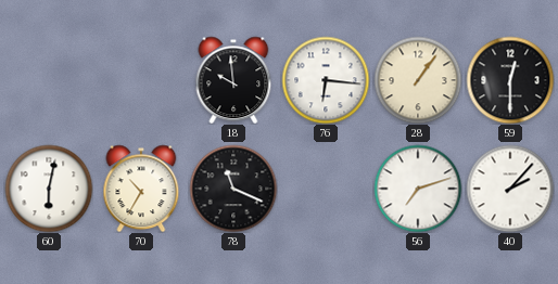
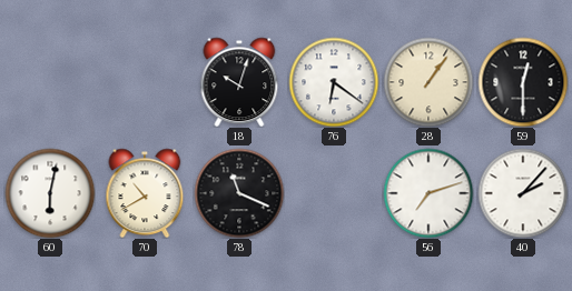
18: 9:59 -> 10:03
76: 6:16 -> 6:21
70: 10:35 -> 10:40
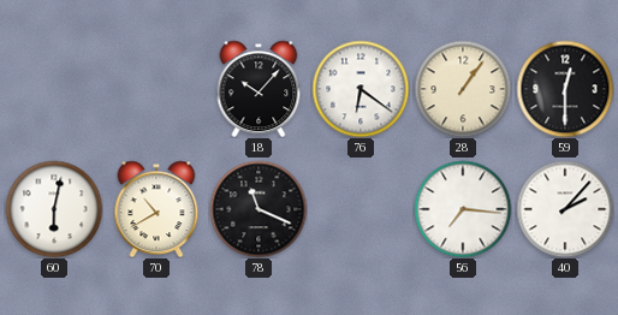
18: 10:03 -> 10:07
56: 7:12 -> 7:16
